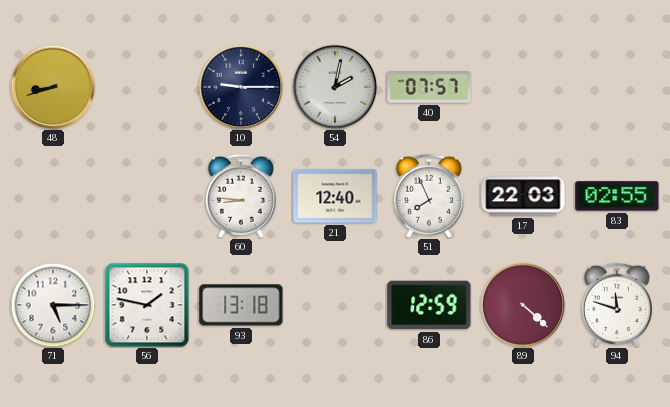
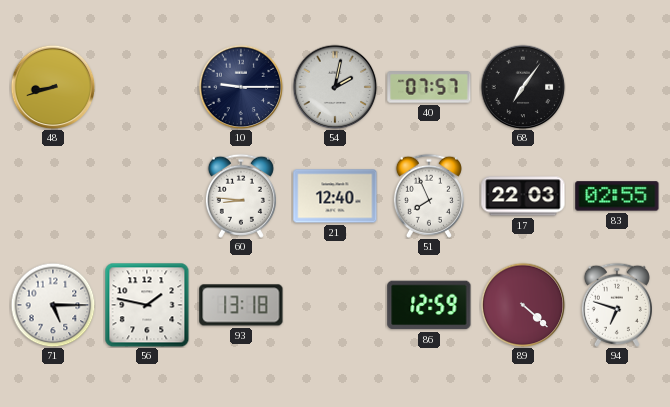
68: none -> 7:06
94: 11:48 -> 6:48
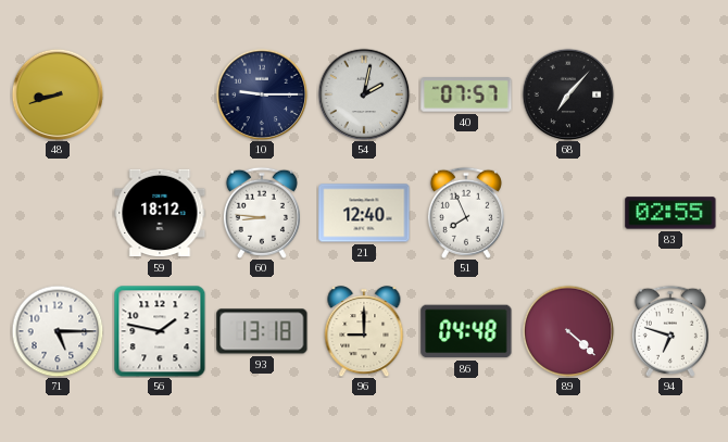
68: 7:06 -> 7:07
59: none -> 18:12
17: 22:03 -> none
96: none -> 9:00
86: 12:59 -> 04:48
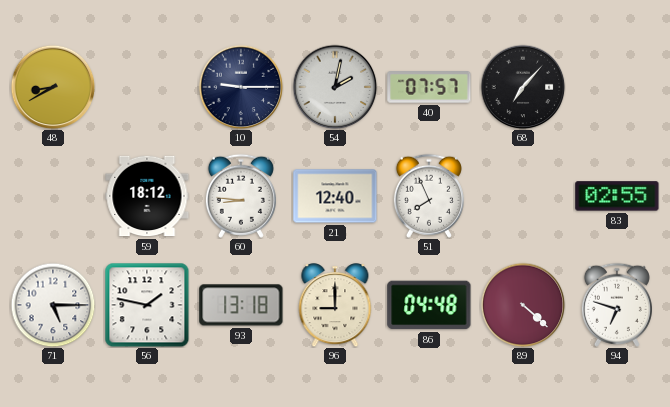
48: 8:42 -> 8:40
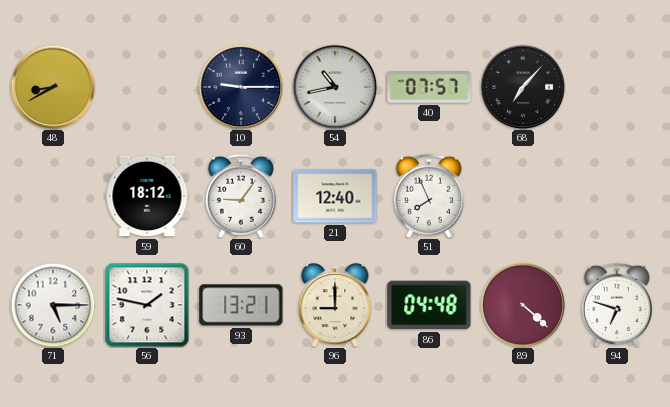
54: 2:02 -> 10:43
60: 8:46 -> 9:06
83: 02:55 -> none
93: 13:18 -> 13:21
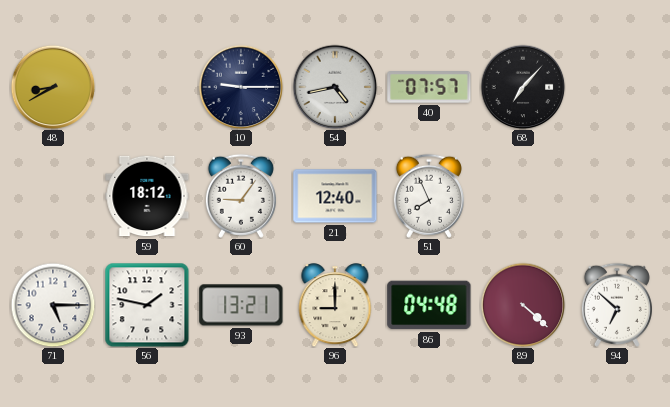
54: 10:43 -> 4:43
94: 6:48 -> 6:52
